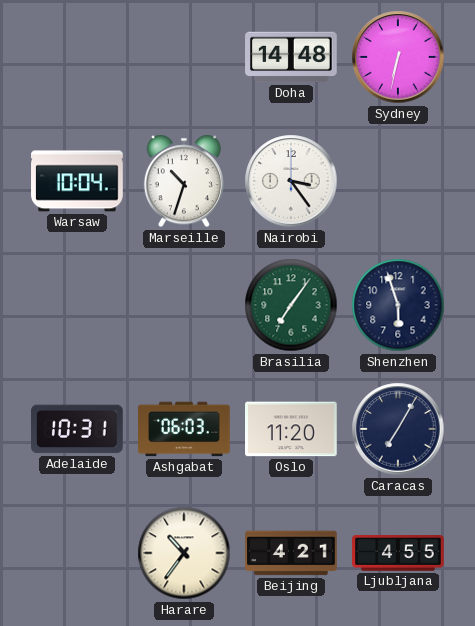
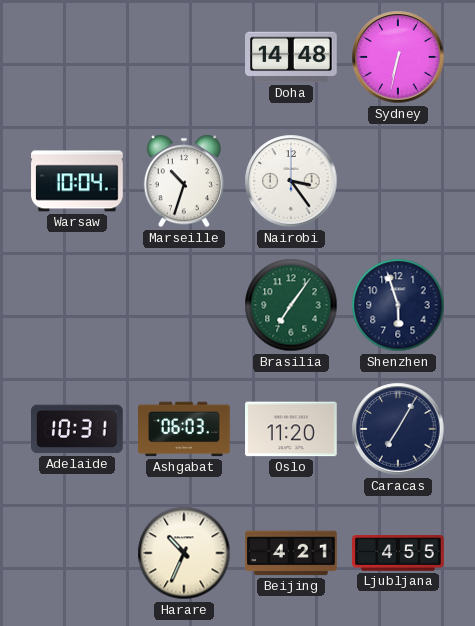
Harare: 10:36 -> 10:34
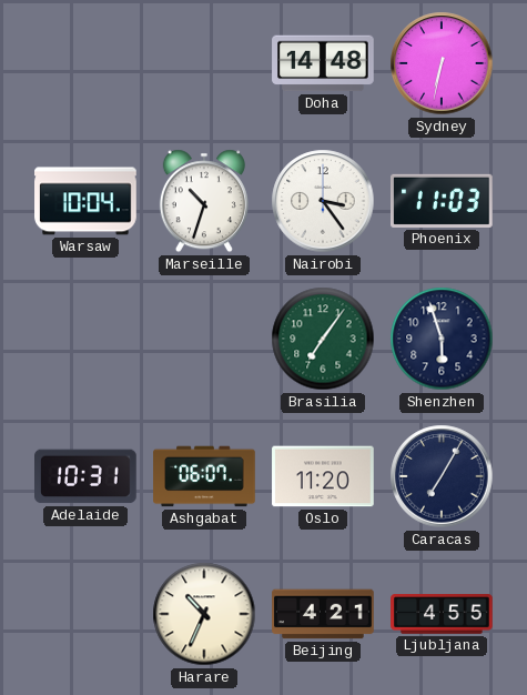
Phoenix: none -> 11:03
Ashgabat: 06:03 -> 06:07
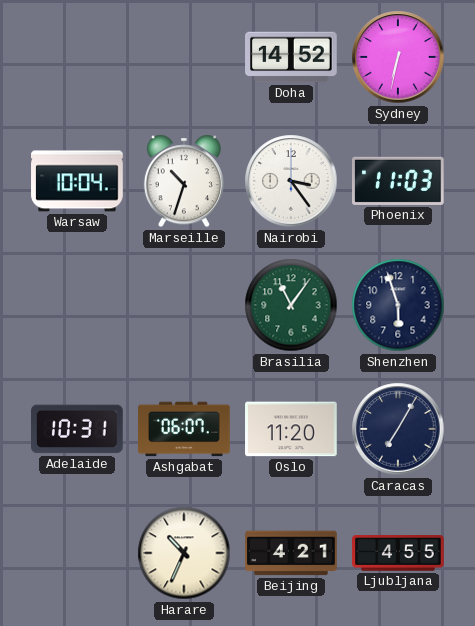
Doha: 14:48 -> 14:52
Brasilia: 7:06 -> 11:06
